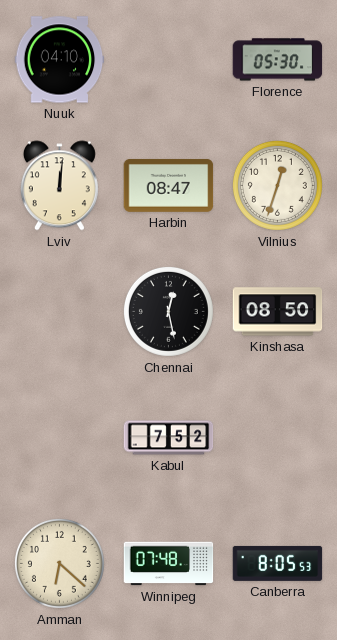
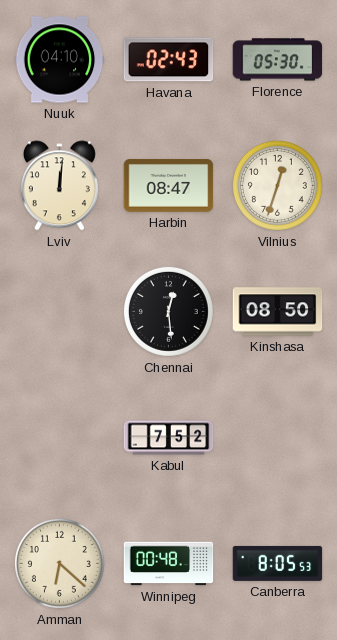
Havana: none -> 02:43
Chennai: 12:28 -> 12:29
Winnipeg: 07:48 -> 00:48
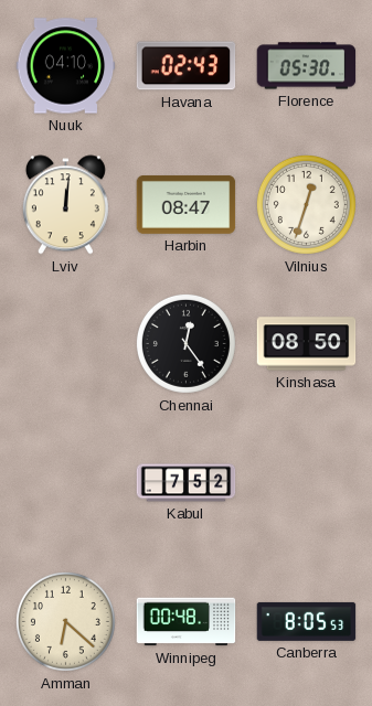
Chennai: 12:29 -> 12:24
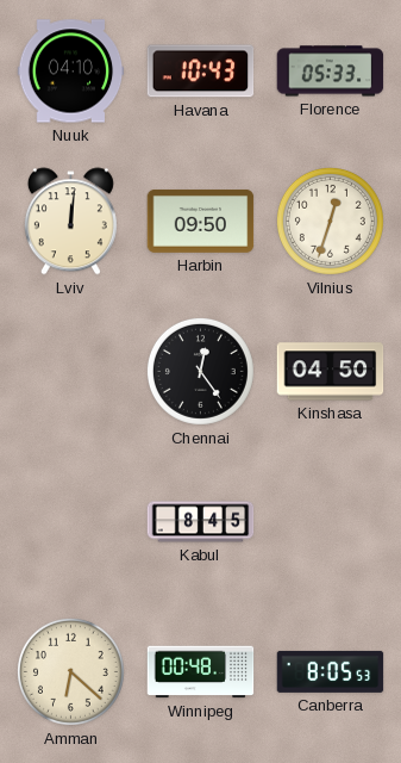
Havana: 02:43 -> 10:43
Florence: 05:30 -> 05:33
Harbin: 08:47 -> 09:50
Kinshasa: 08:50 -> 04:50
Kabul: 7:52 -> 8:45
